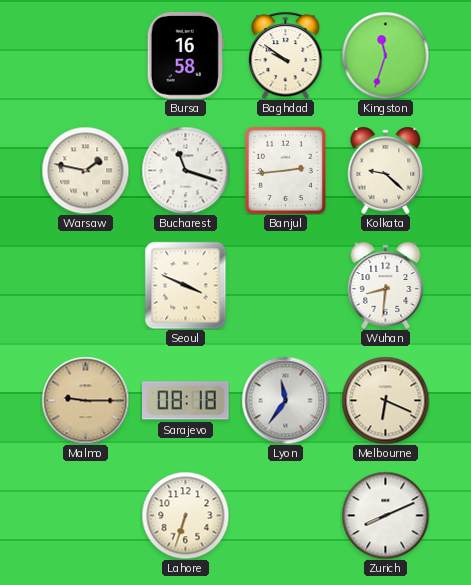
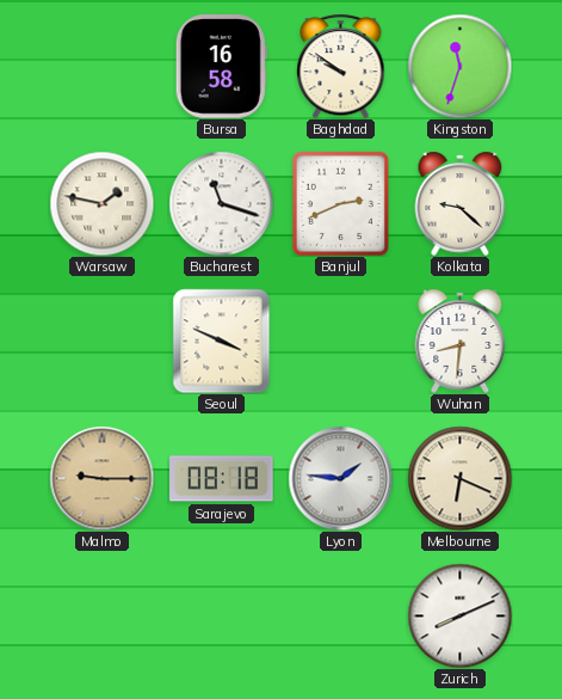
Banjul: 2:44 -> 2:41
Lyon: 11:36 -> 1:46
Lahore: 6:33 -> none
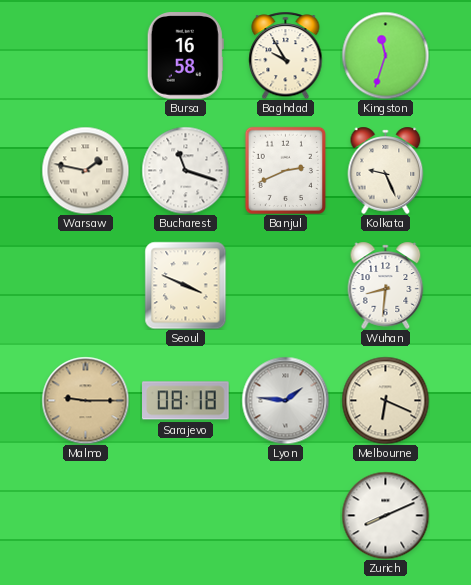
Baghdad: 9:51 -> 9:55
Kolkata: 9:22 -> 9:26
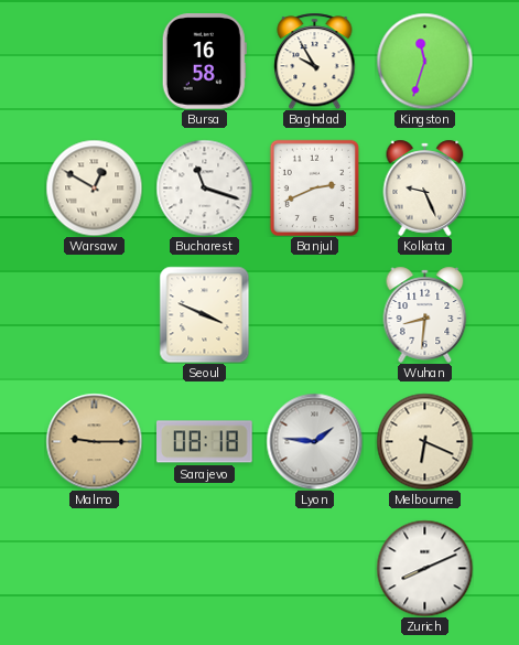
Warsaw: 1:47 -> 12:50
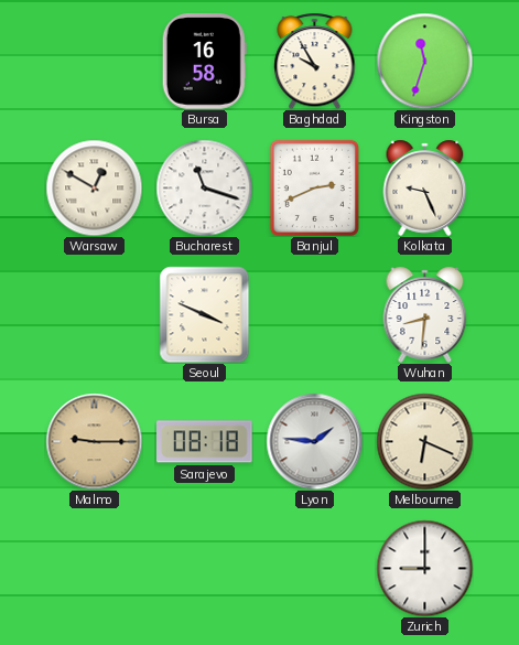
Zurich: 8:11 -> 9:00
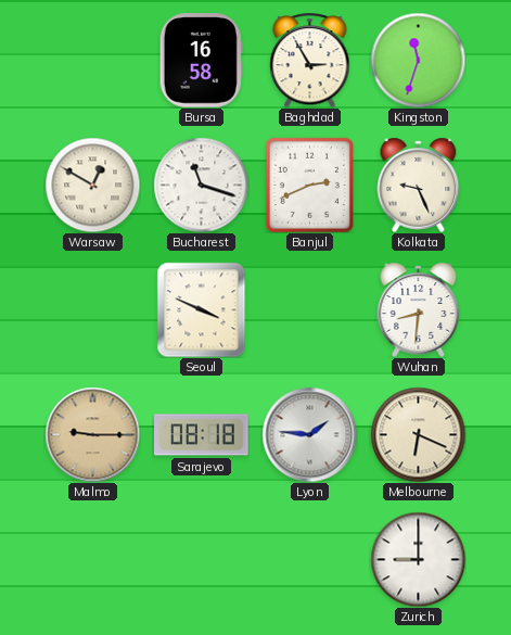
Baghdad: 9:55 -> 2:55
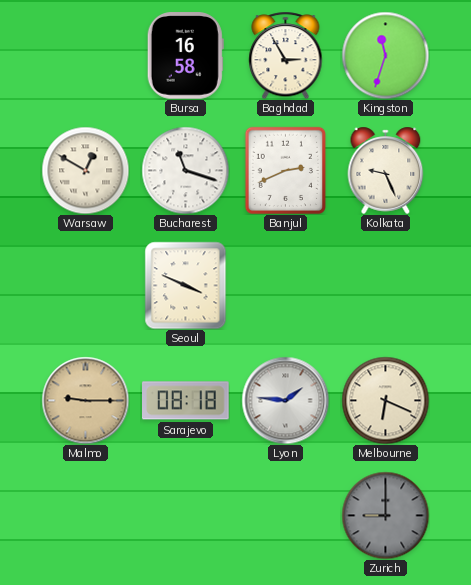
Wuhan: 8:31 -> none
Zurich dial: white -> grey
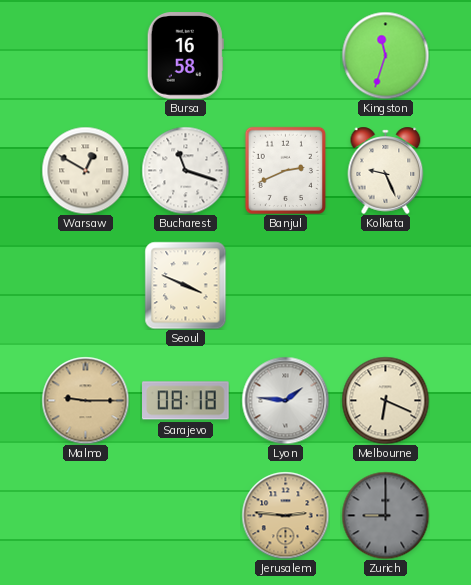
Baghdad: 2:55 -> none
Jerusalem: none -> 2:46
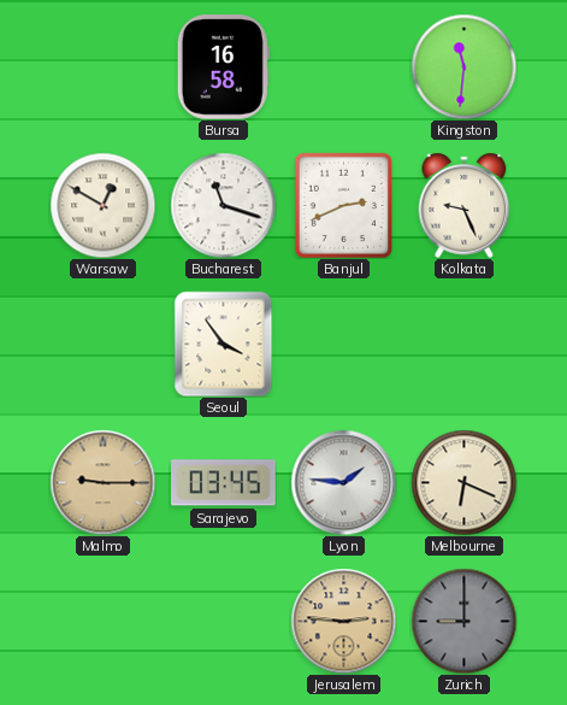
Kingston: 11:33 -> 11:31
Seoul: 3:49 -> 3:54
Sarajevo: 08:18 -> 03:45
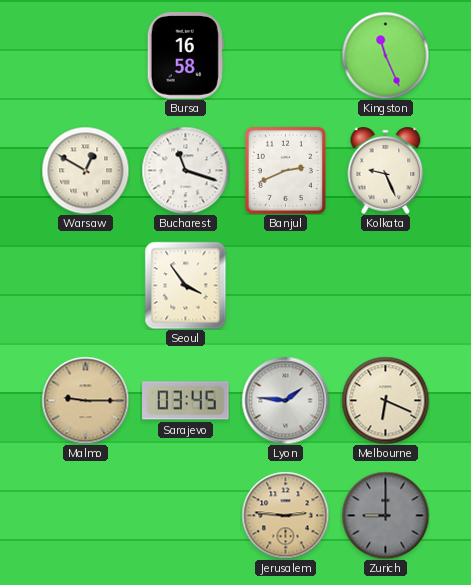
Kingston: 11:31 -> 11:26
